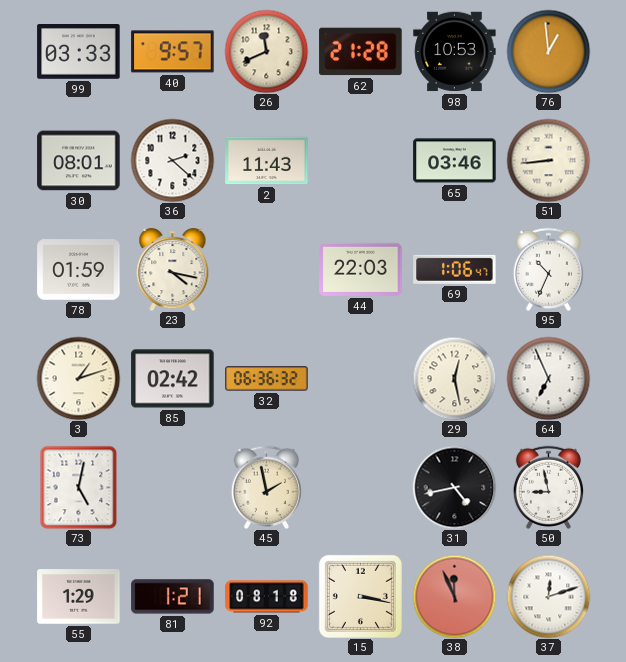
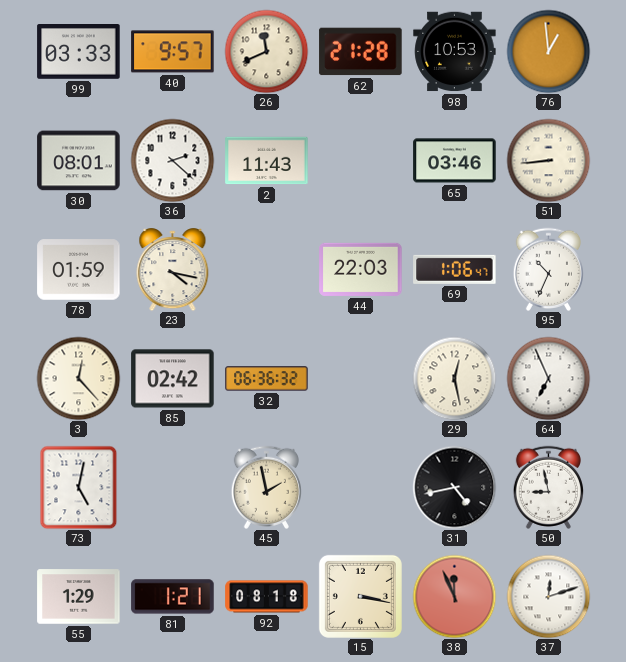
3: 1:12 -> 12:23
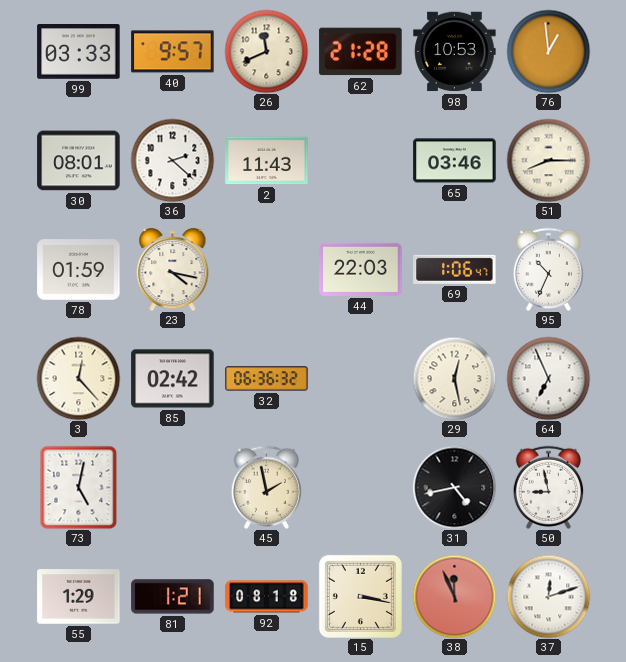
51: 8:44 -> 8:15
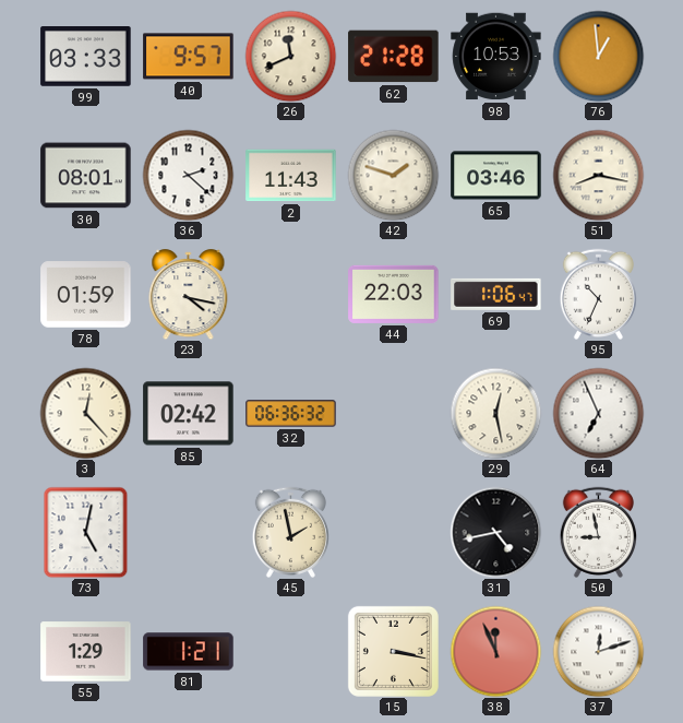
42: none -> 1:48
51: 8:15 -> 8:17
92: 08:18 -> none
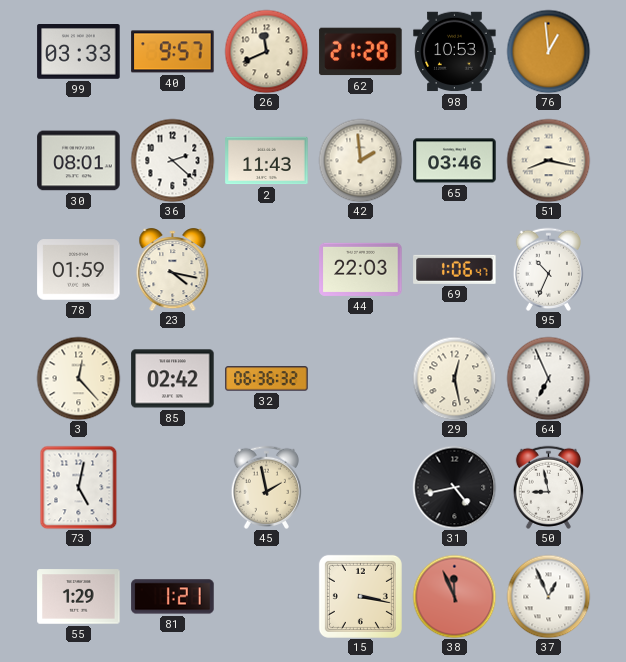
42: 1:48 -> 1:59
37: 12:12 -> 12:56
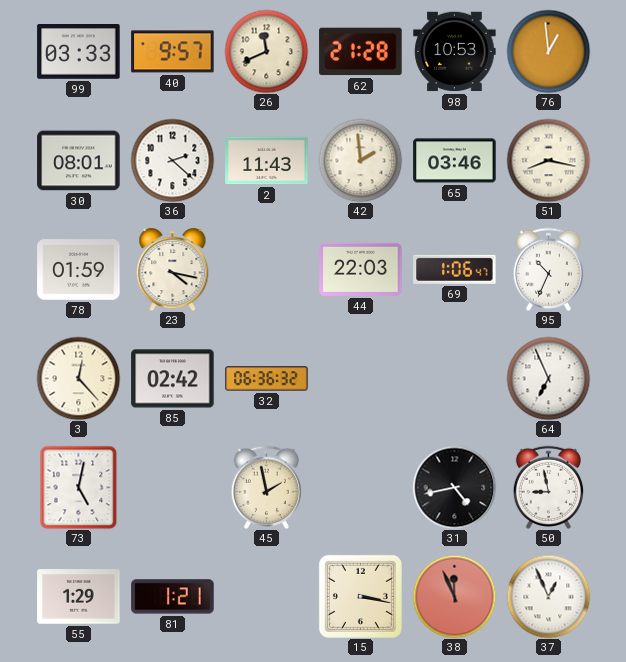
29: 12:28 -> none
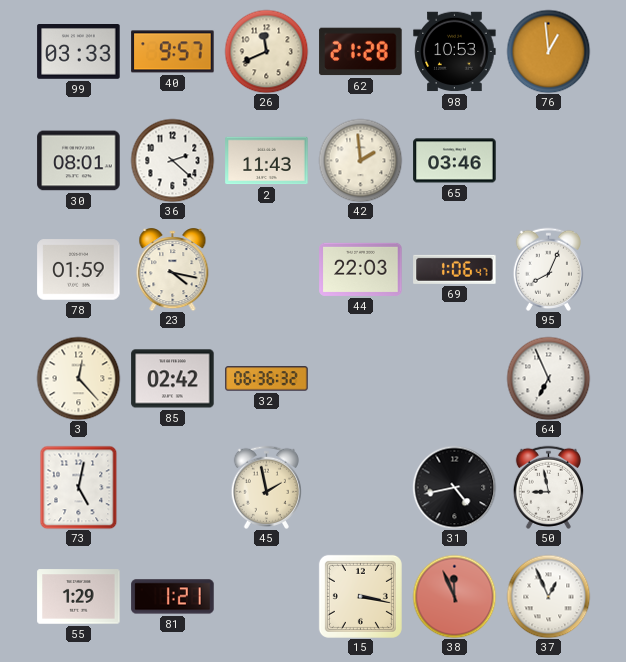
51: 8:17 -> none
95: 10:34 -> 8:04
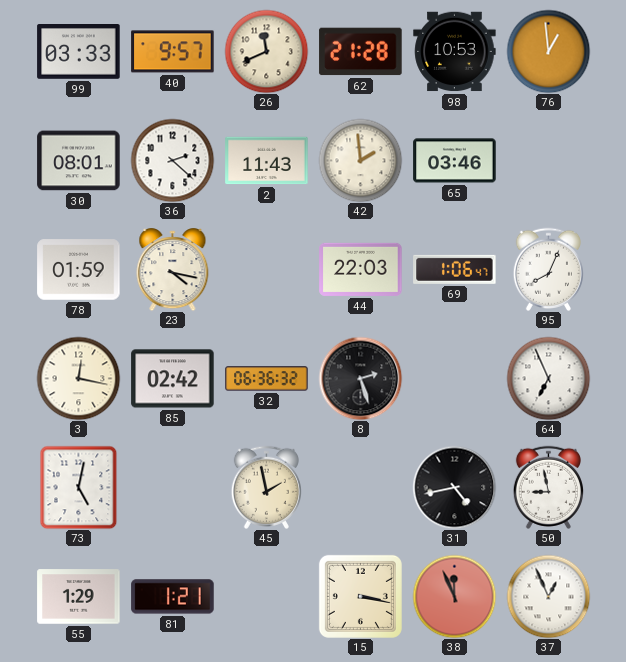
3: 12:23 -> 12:17
8: none -> 2:27
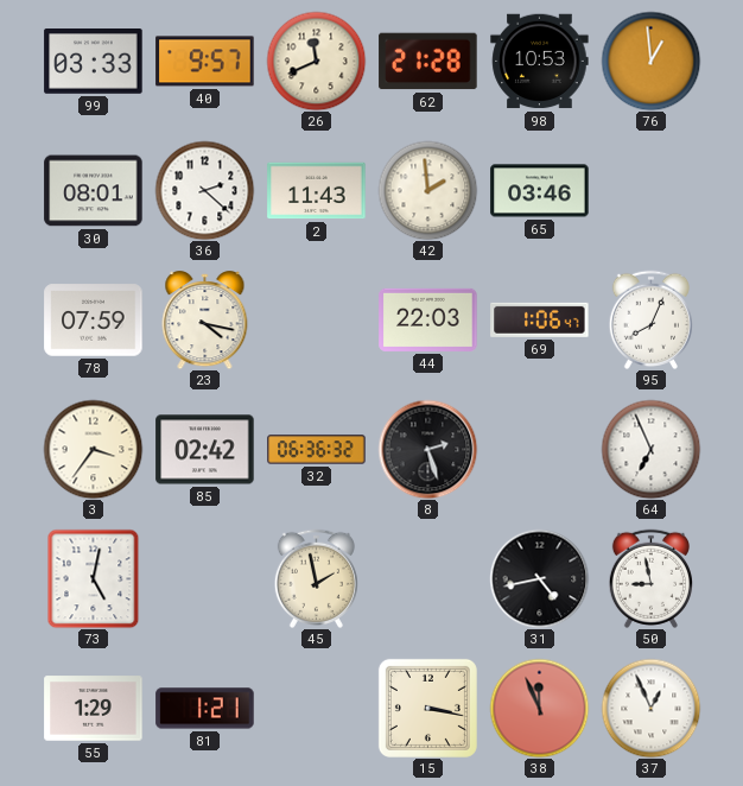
78: 01:59 -> 07:59
3: 12:17 -> 3:36
